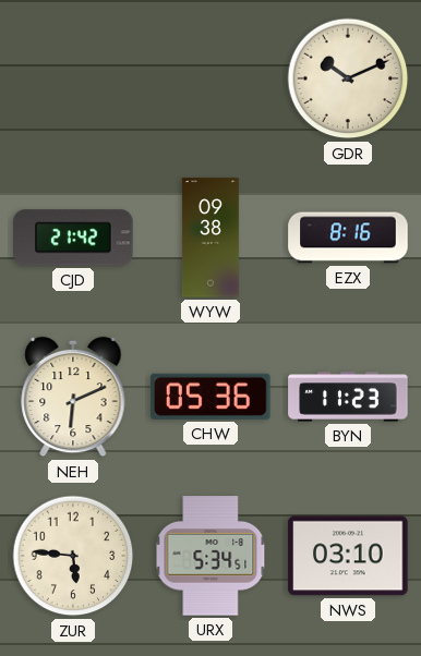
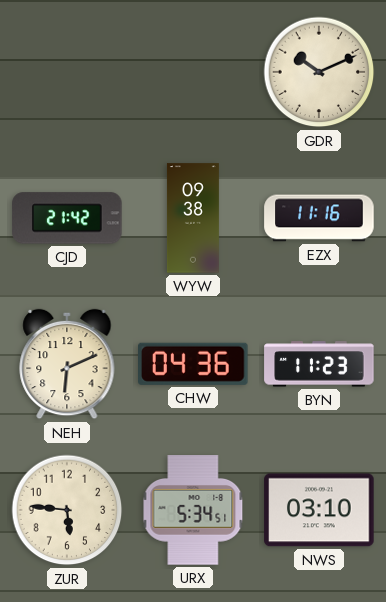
EZX: 8:16 -> 11:16
CHW: 05:36 -> 04:36
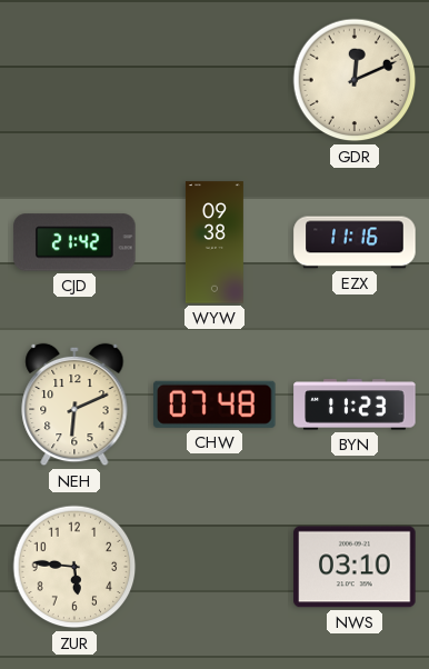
GDR: 10:11 -> 12:11
CHW: 04:36 -> 07:48
URX: 5:34 -> none
